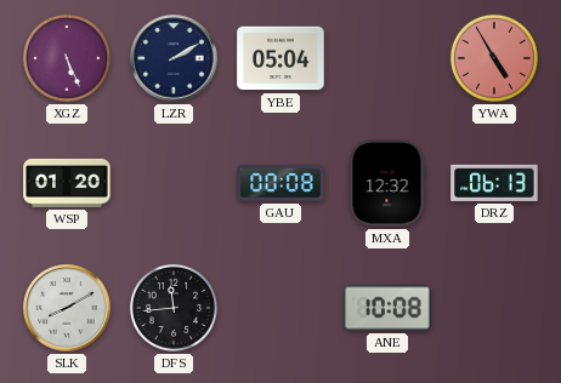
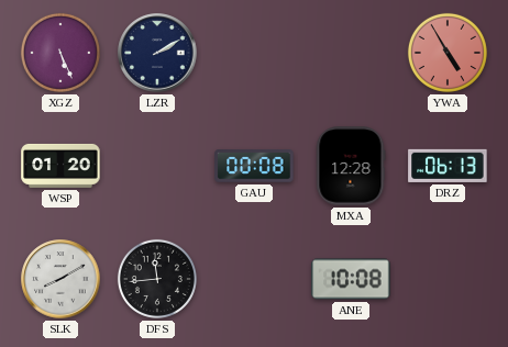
YBE: 05:04 -> none
MXA: 12:32 -> 12:28
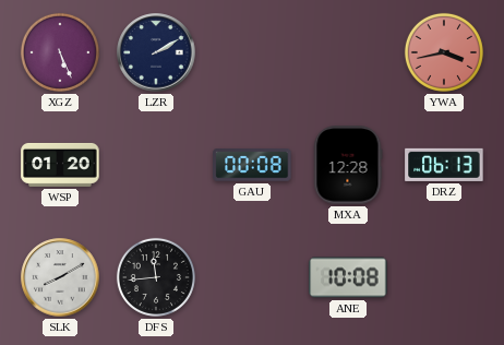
YWA: 4:55 -> 3:43
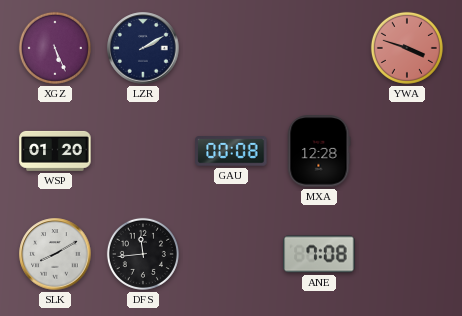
YWA: 3:43 -> 3:48
DRZ: 06:13 -> none
ANE: 10:08 -> 7:08
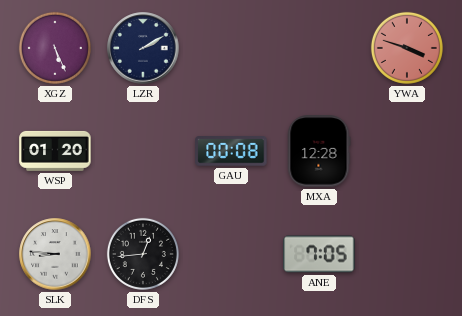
SLK: 8:10 -> 8:46
DFS: 11:44 -> 12:44
ANE: 7:08 -> 7:05
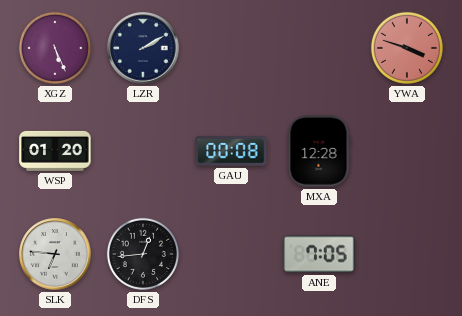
SLK: 8:46 -> 6:46
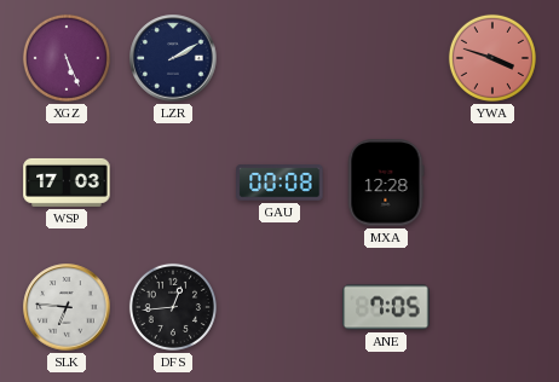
WSP: 01:20 -> 17:03
